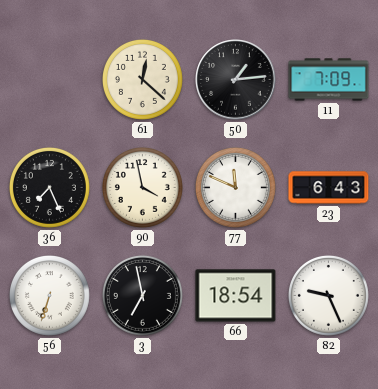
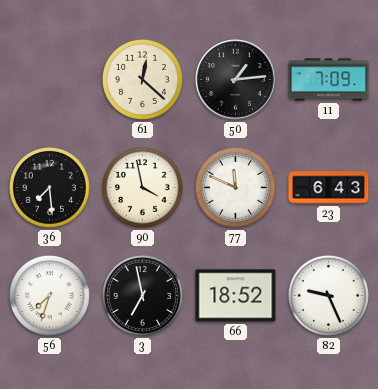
36: 7:26 -> 7:29
56: 6:33 -> 7:33
66: 18:54 -> 18:52
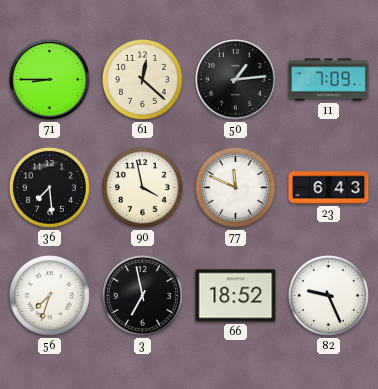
71: none -> 8:45
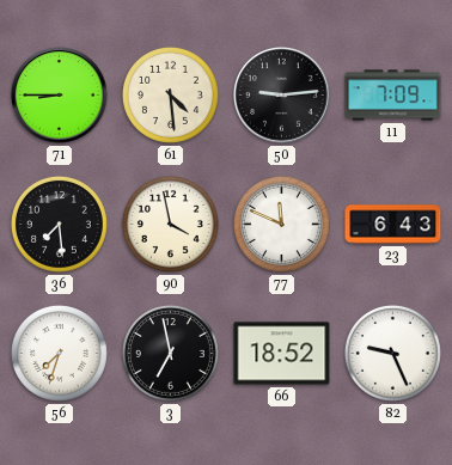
61: 12:22 -> 4:29
50: 1:14 -> 9:14
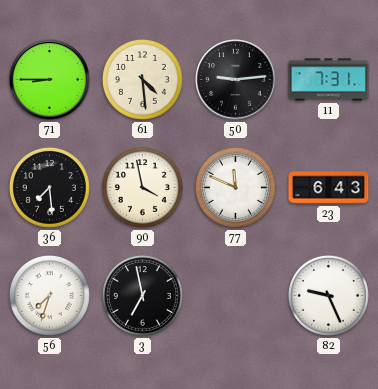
11: 7:09 -> 7:31
66: 18:52 -> none
